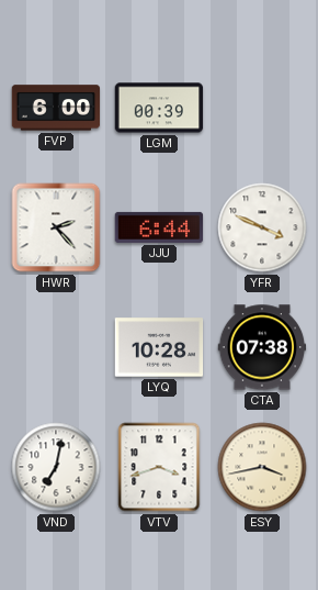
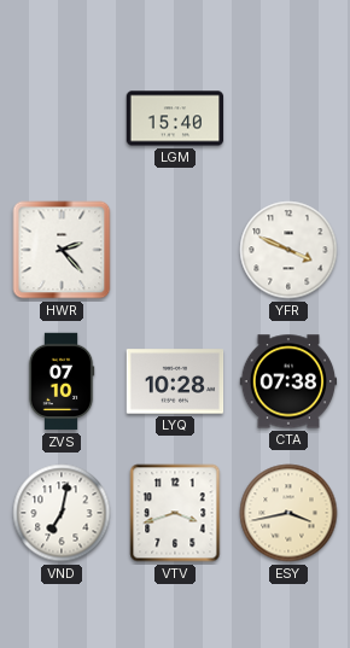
FVP: 6:00 -> none
LGM: 00:39 -> 15:40
JJU: 6:44 -> none
ZVS: none -> 07:10
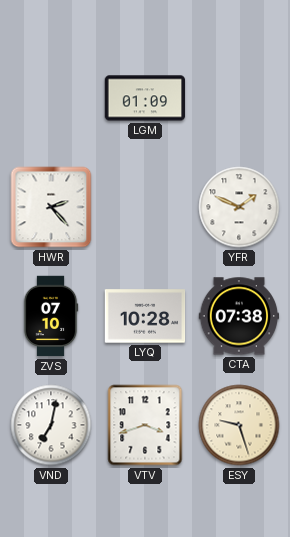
LGM: 15:40 -> 01:09
YFR: 3:49 -> 1:49
ESY: 3:43 -> 9:27
